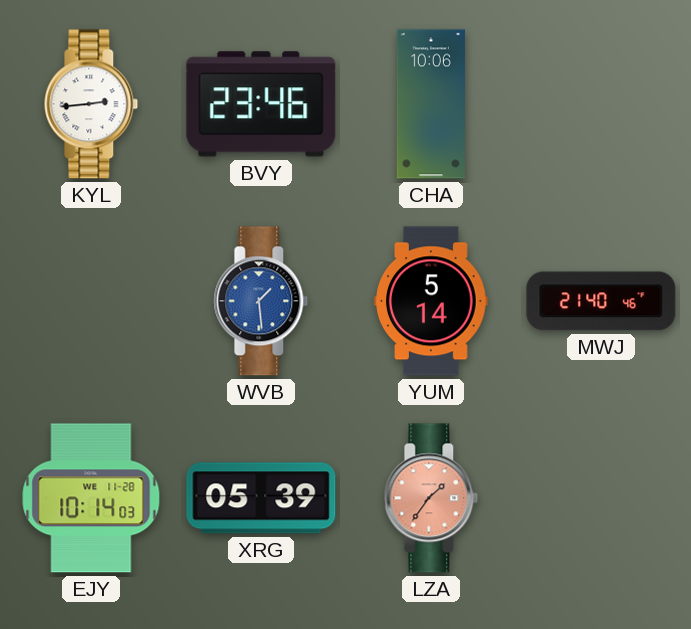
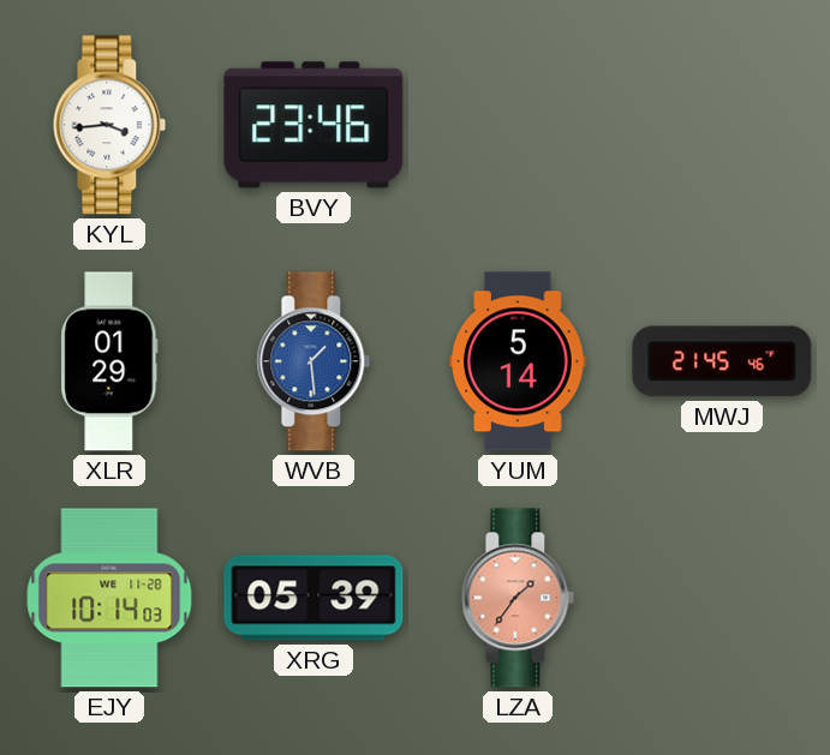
KYL: 2:44 -> 3:44
CHA: 10:06 -> none
XLR: none -> 01:29
MWJ: 21:40 -> 21:45
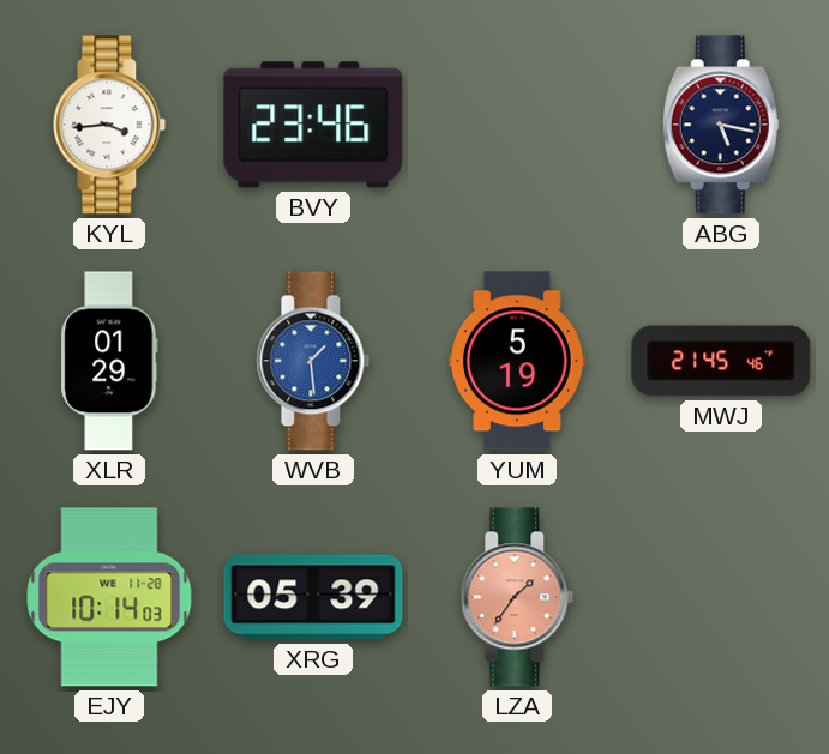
ABG: none -> 5:17
YUM: 5:14 -> 5:19
